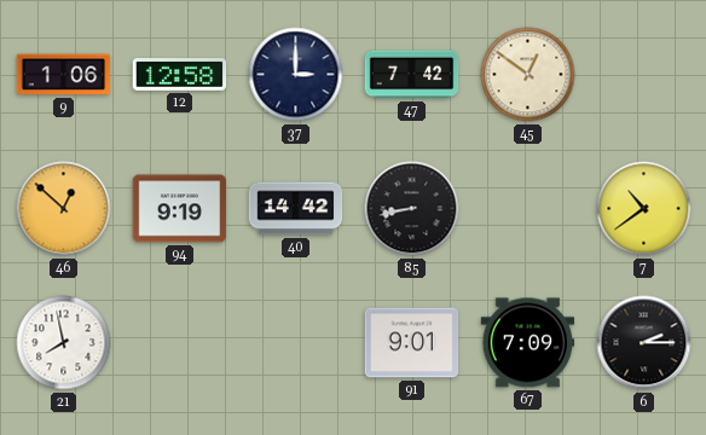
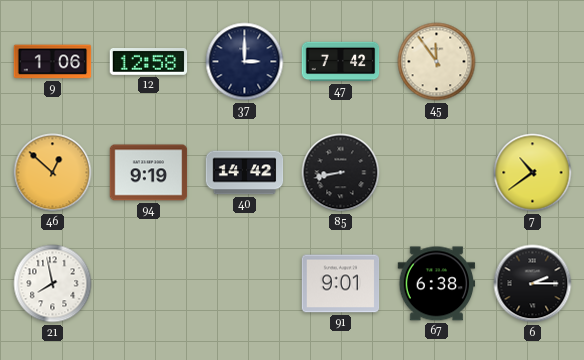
45: 12:51 -> 11:54
67: 7:09 -> 6:38
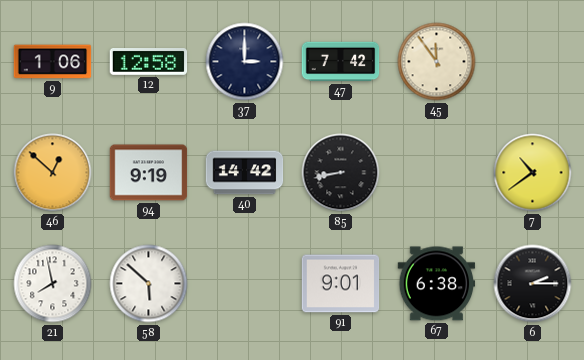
58: none -> 5:52
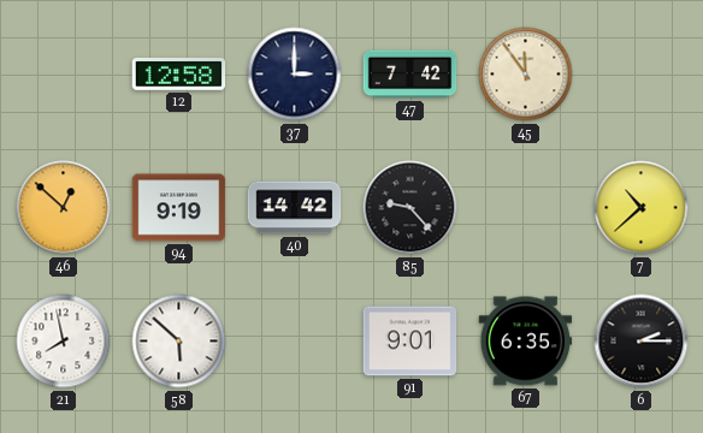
9: 1:06 -> none
85: 8:43 -> 9:23
7: 10:39 -> 10:38
67: 6:38 -> 6:35
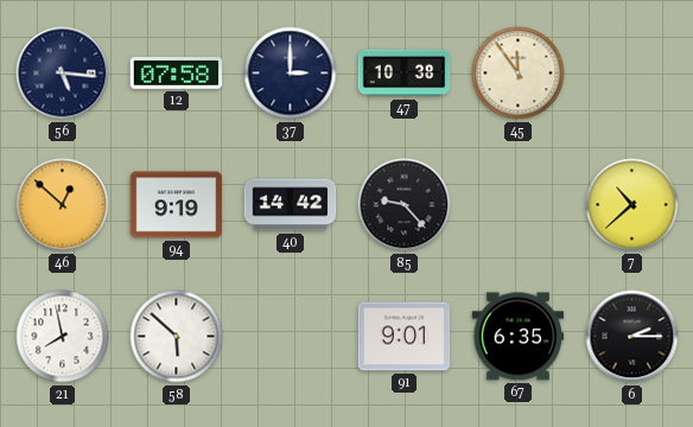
56: none -> 5:16
12: 12:58 -> 07:58
47: 7:42 -> 10:38
